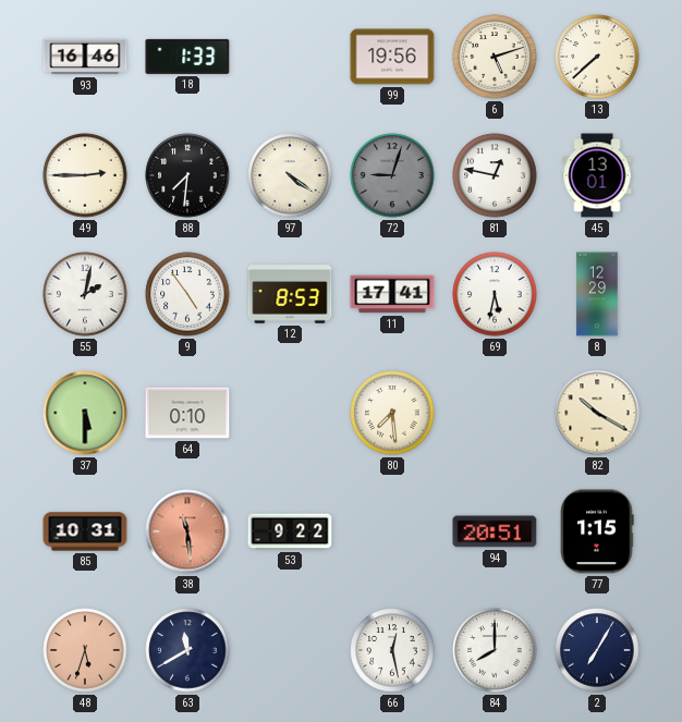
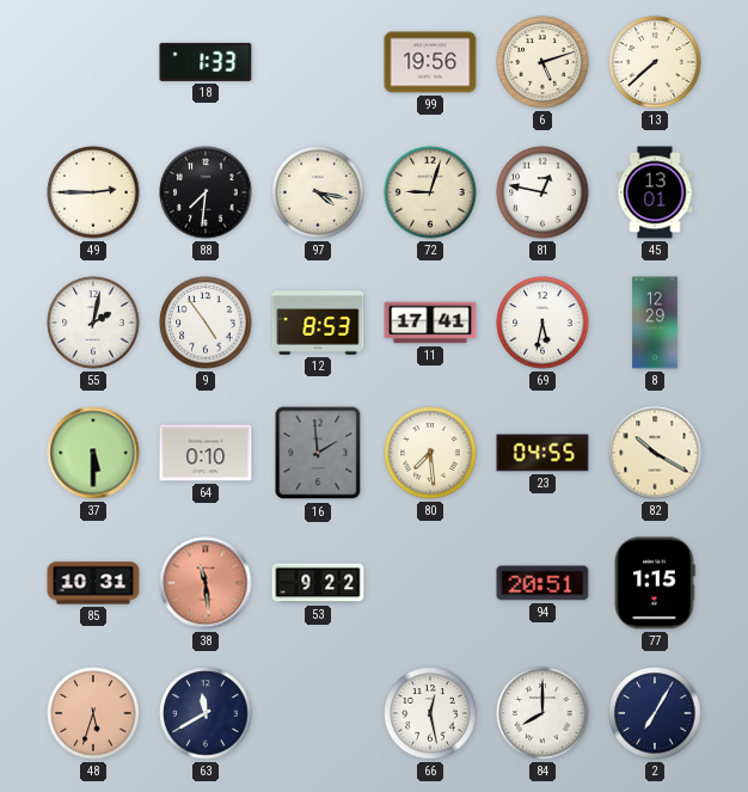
93: 16:46 -> none
97: 4:21 -> 4:17
72 dial: grey -> cream
16: none -> 1:59
23: none -> 04:55
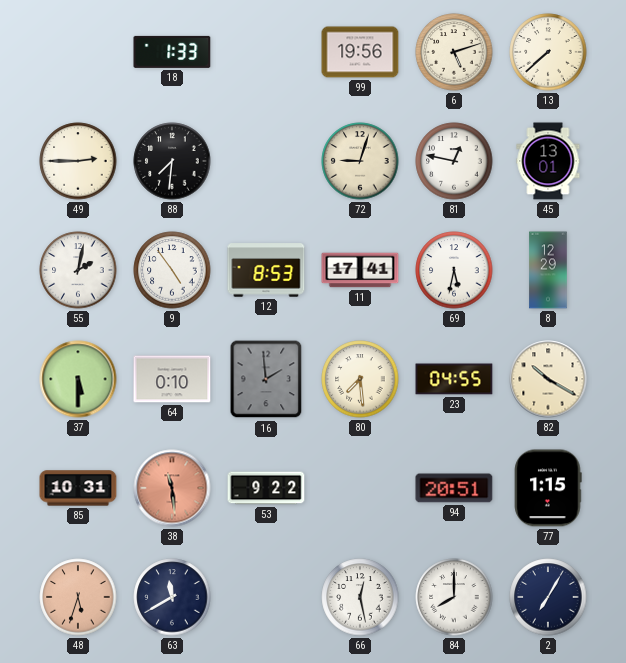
97: 4:17 -> none
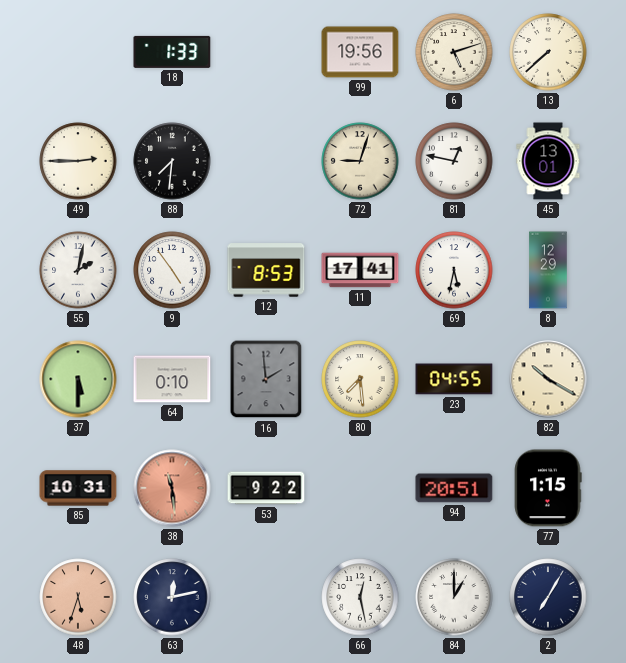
63: 11:40 -> 12:13
84: 8:00 -> 1:00
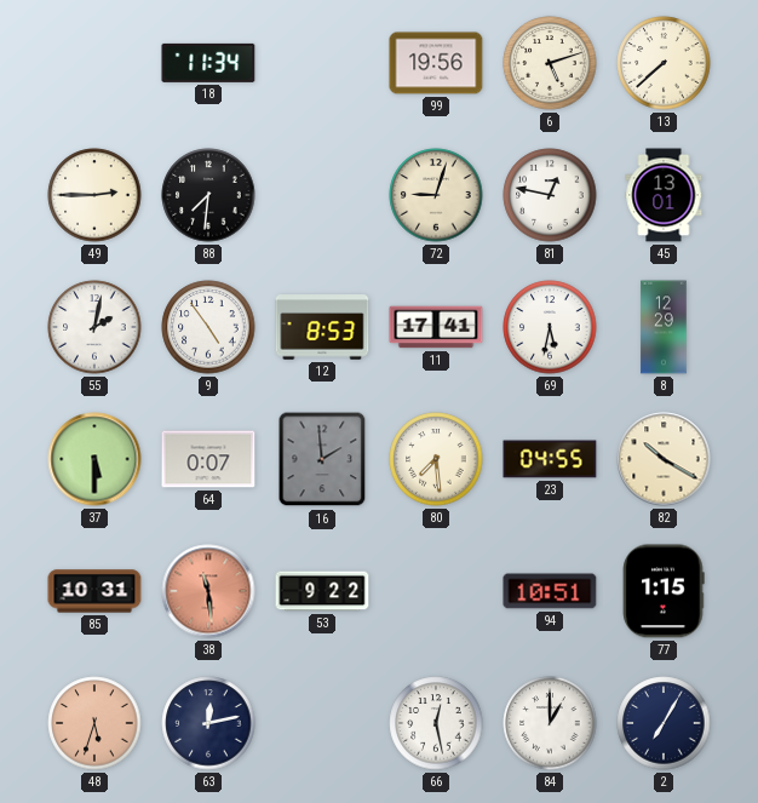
18: 1:33 -> 11:34
64: 0:10 -> 0:07
94: 20:51 -> 10:51
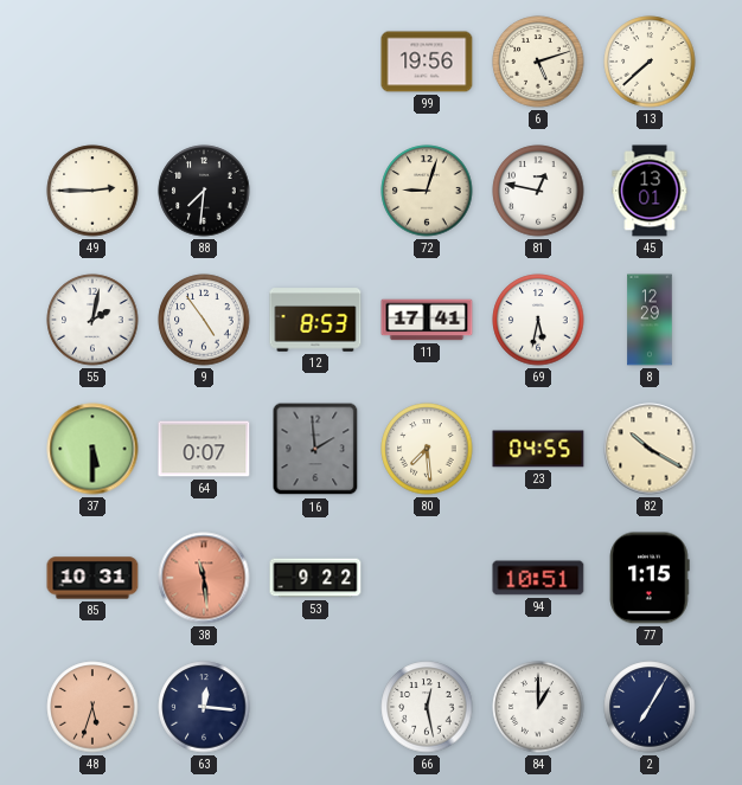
18: 11:34 -> none
63: 12:13 -> 12:16
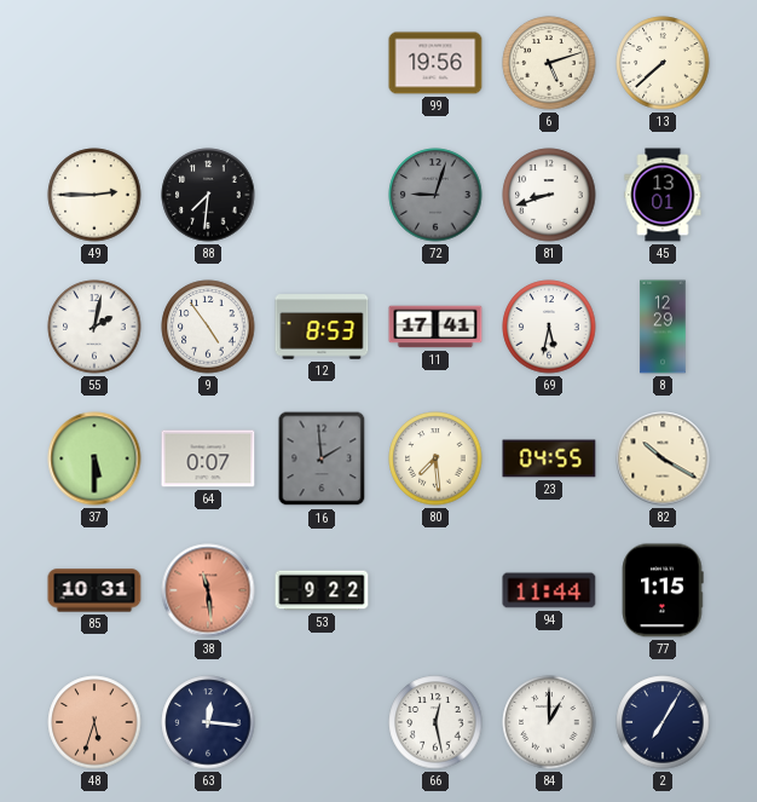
72 dial: cream -> grey
81: 12:47 -> 8:42
94: 10:51 -> 11:44
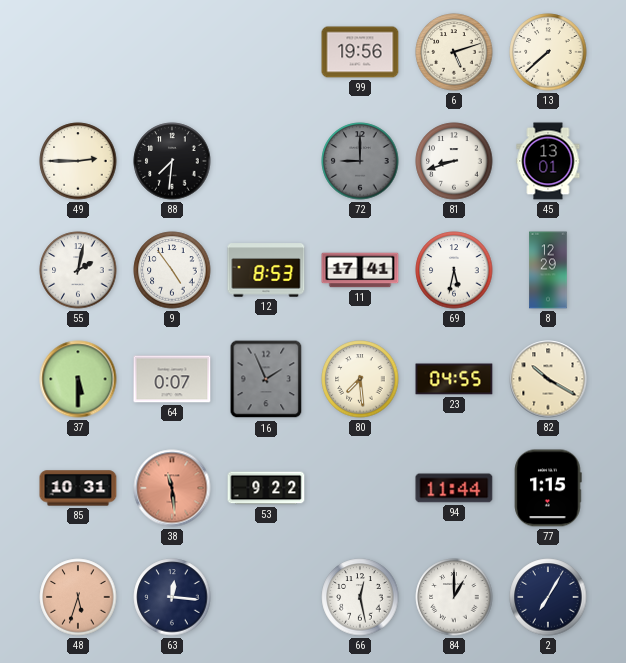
72: 9:03 -> 9:00
16: 1:59 -> 1:56
